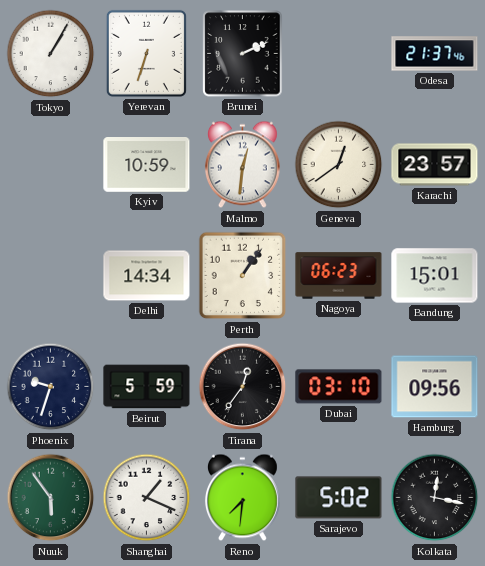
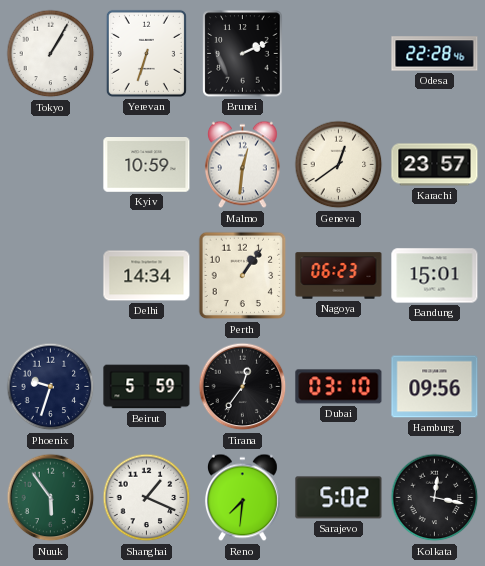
Odesa: 21:37 -> 22:28
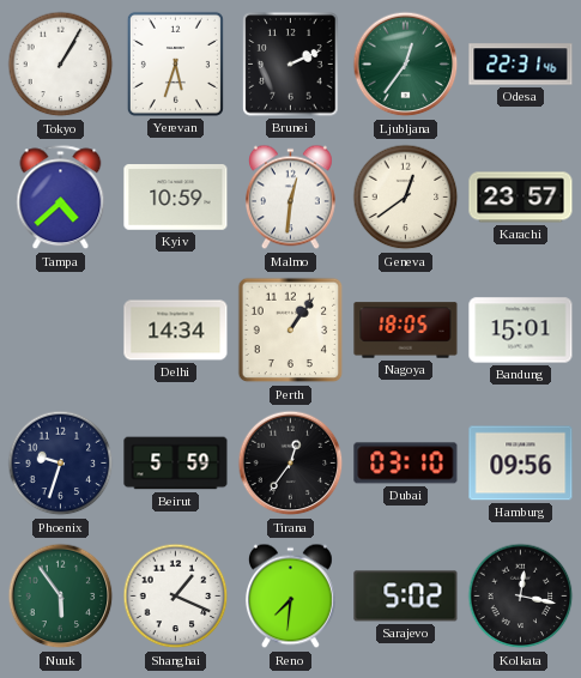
Yerevan: 6:33 -> 5:33
Ljubljana: none -> 12:36
Odesa: 22:28 -> 22:31
Tampa: none -> 4:38
Nagoya: 06:23 -> 18:05
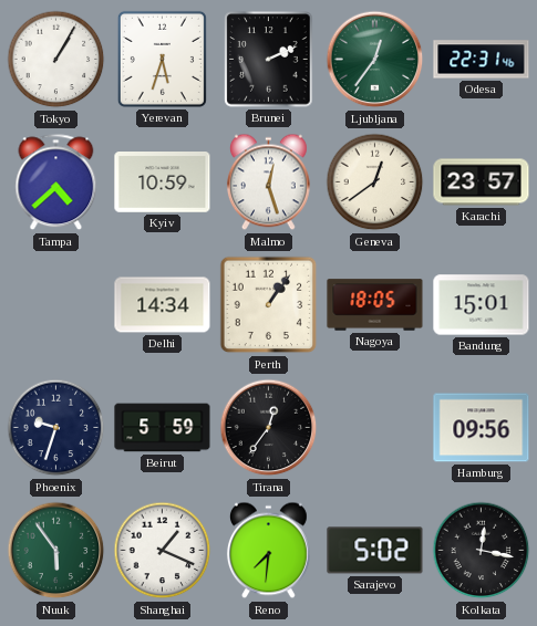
Malmo: 12:31 -> 12:27
Dubai: 03:10 -> none
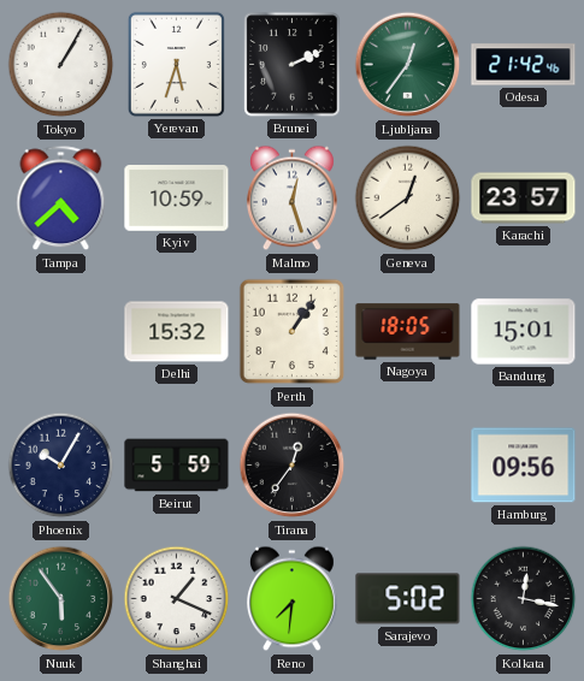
Odesa: 22:31 -> 21:42
Delhi: 14:34 -> 15:32
Phoenix: 9:33 -> 10:05
